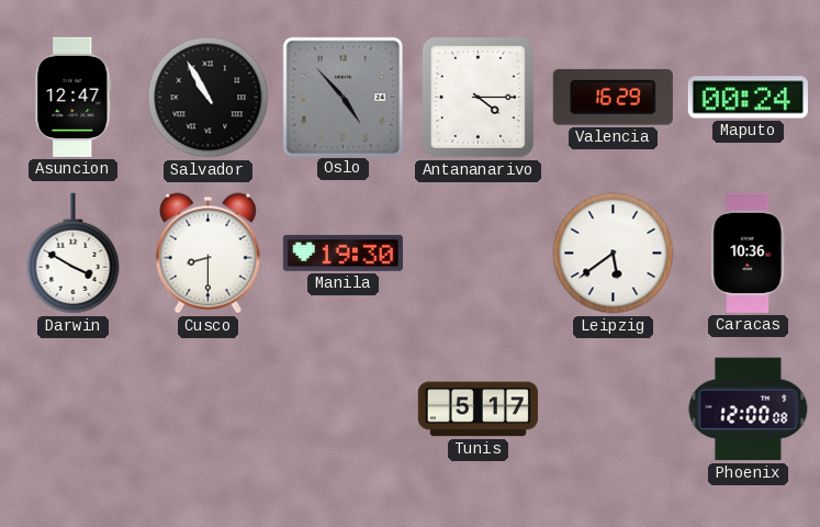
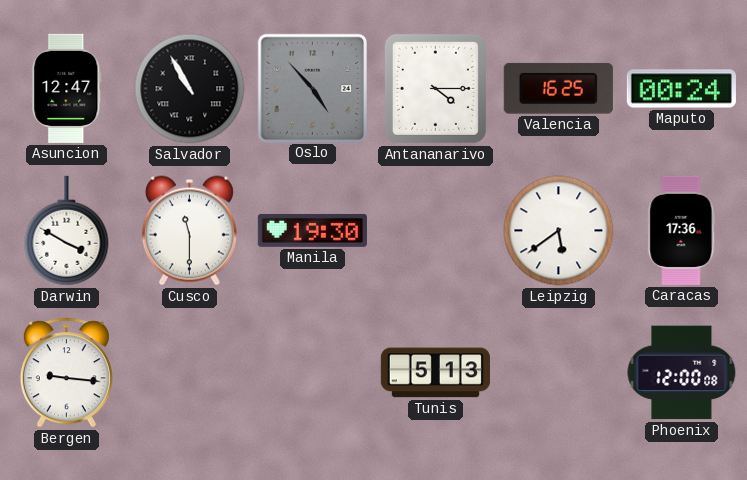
Valencia: 16:29 -> 16:25
Cusco: 8:30 -> 11:30
Caracas: 10:36 -> 17:36
Bergen: none -> 9:16
Tunis: 5:17 -> 5:13
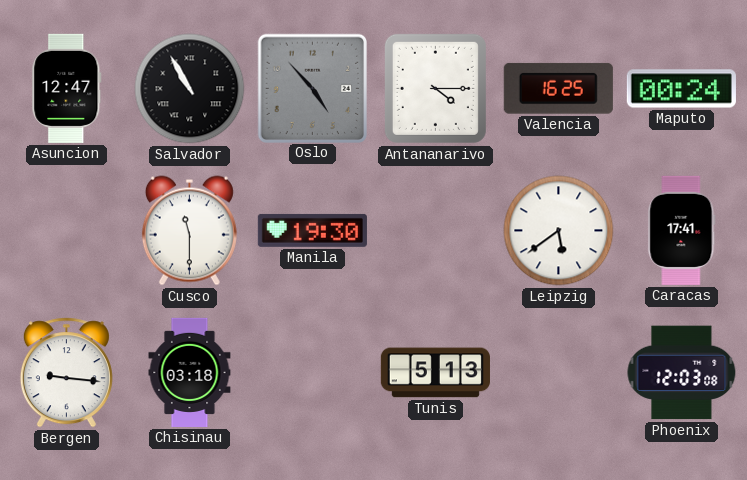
Darwin: 3:50 -> none
Caracas: 17:36 -> 17:41
Chisinau: none -> 03:18
Phoenix: 12:00 -> 12:03
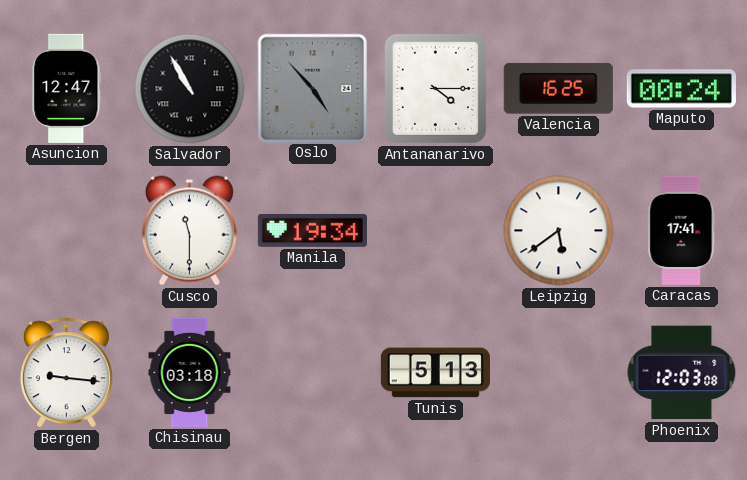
Manila: 19:30 -> 19:34
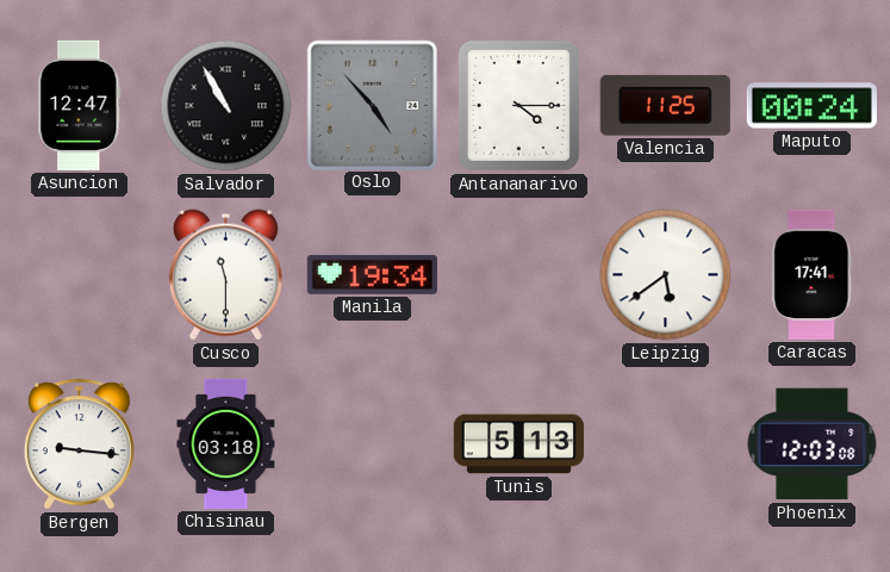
Valencia: 16:25 -> 11:25
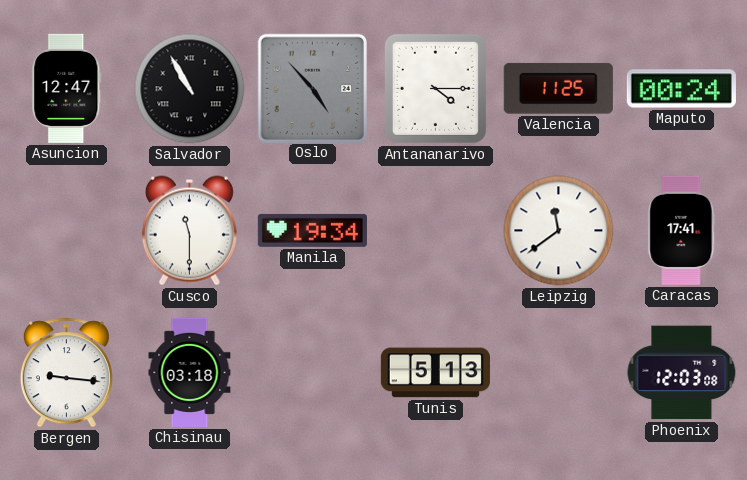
Leipzig: 5:39 -> 11:39
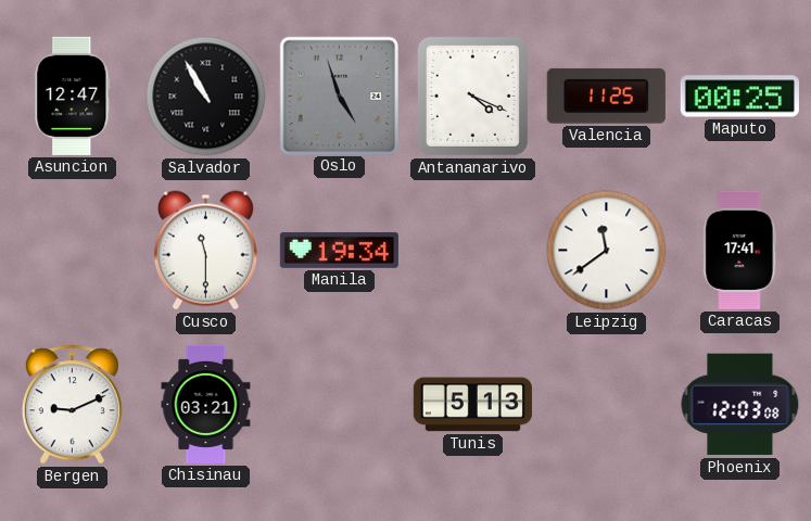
Oslo: 4:53 -> 4:57
Antananarivo: 4:15 -> 4:19
Maputo: 00:24 -> 00:25
Bergen: 9:16 -> 9:11
Chisinau: 03:18 -> 03:21
